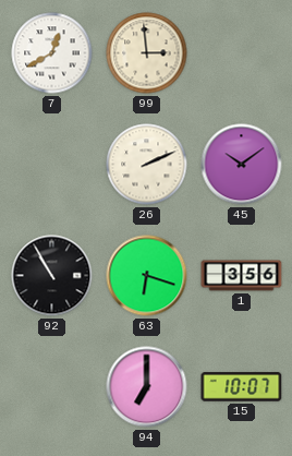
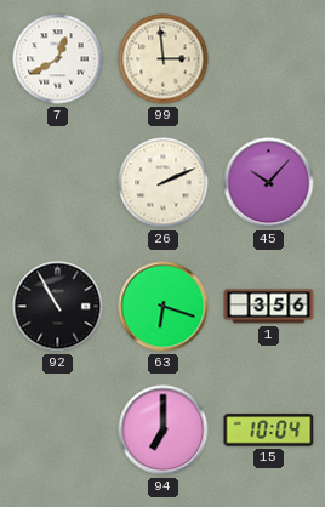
45: 10:09 -> 10:07
15: 10:07 -> 10:04
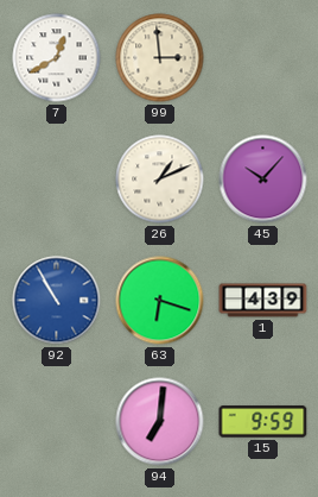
26: 2:11 -> 1:11
92 dial: black -> blue
1: 3:56 -> 4:39
94: 7:00 -> 7:01
15: 10:04 -> 9:59
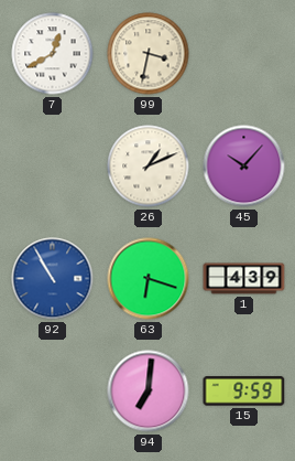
99: 2:59 -> 3:32
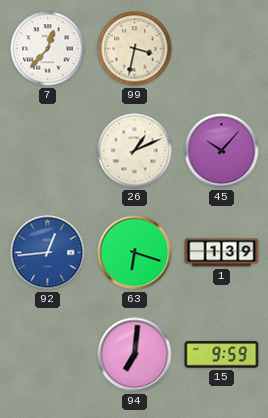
7: 12:40 -> 12:37
92: 10:55 -> 12:44
1: 4:39 -> 1:39
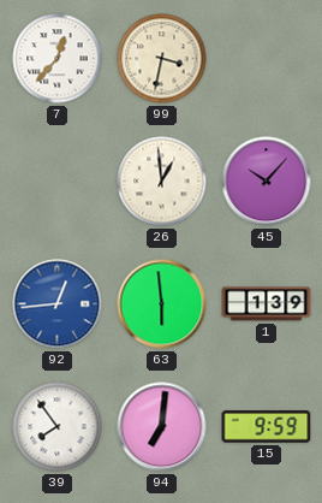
26: 1:11 -> 12:59
63: 6:18 -> 5:59
39: none -> 7:54
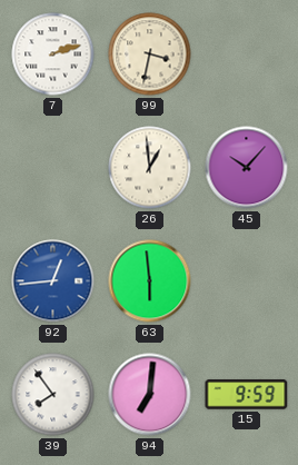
7: 12:37 -> 2:12
1: 1:39 -> none
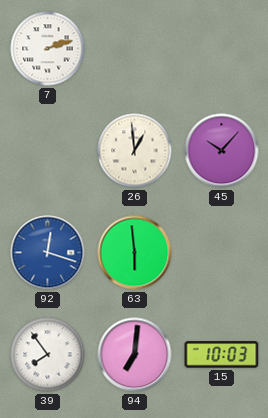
99: 3:32 -> none
92: 12:44 -> 12:18
15: 9:59 -> 10:03
